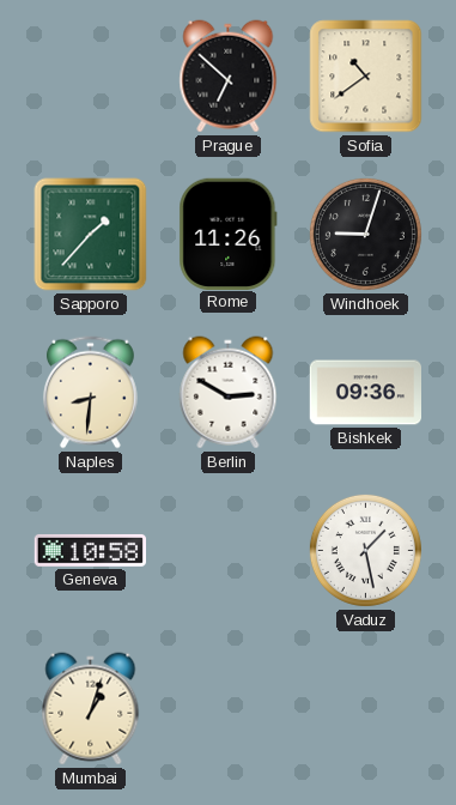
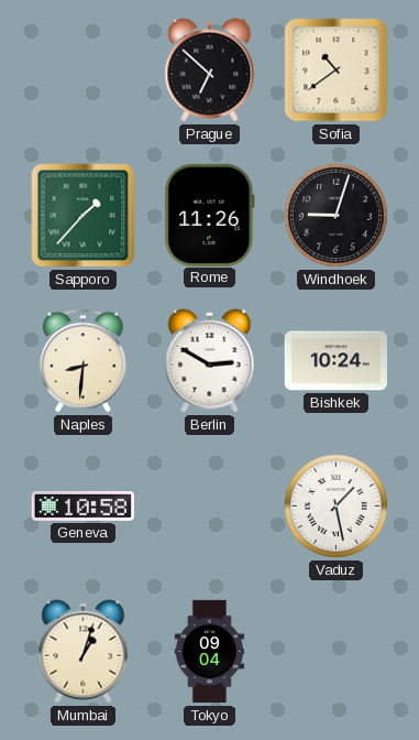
Bishkek: 09:36 -> 10:24
Tokyo: none -> 09:04
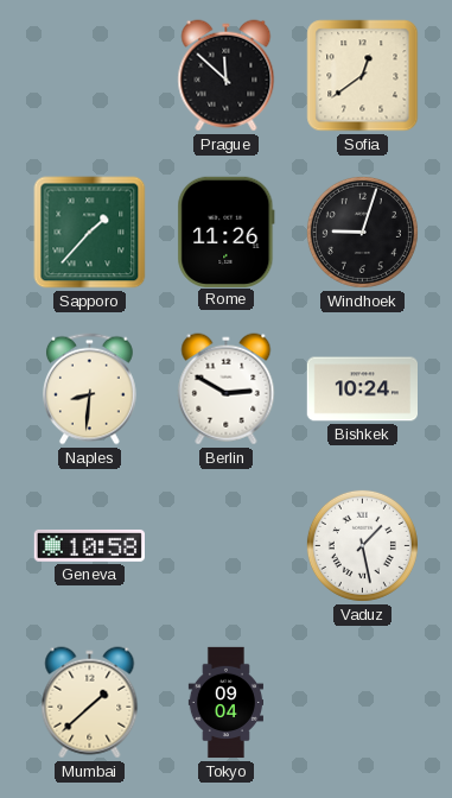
Prague: 6:52 -> 11:52
Sofia: 10:39 -> 12:39
Mumbai: 1:03 -> 1:38
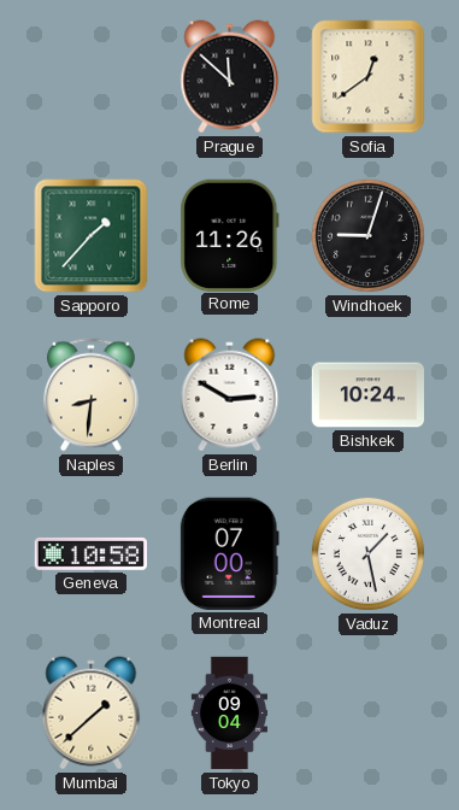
Montreal: none -> 07:00
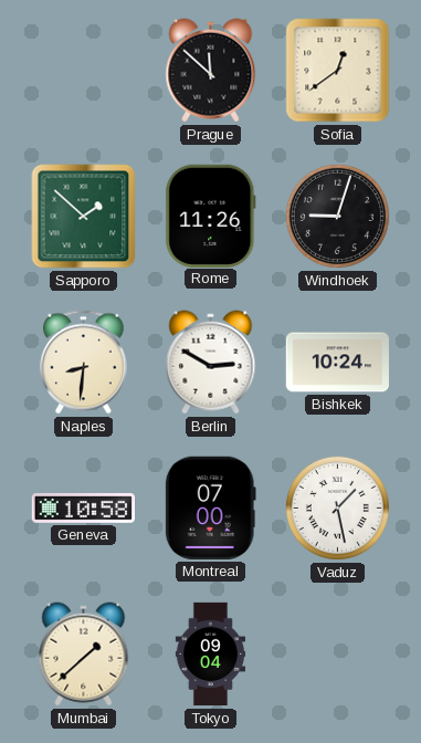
Sapporo: 1:37 -> 1:52
